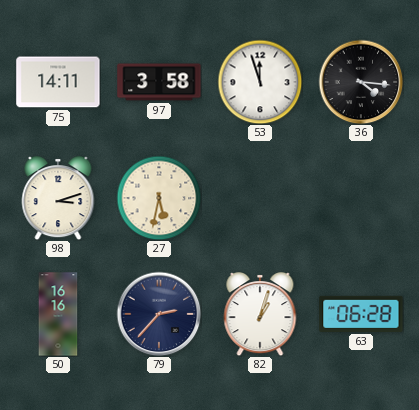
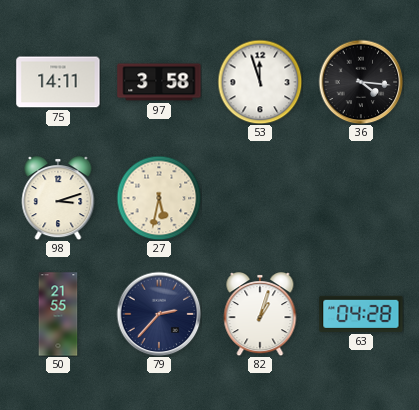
50: 16:16 -> 21:55
63: 06:28 -> 04:28
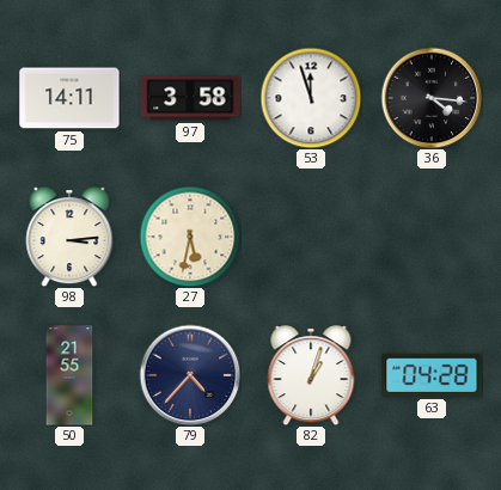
98: 3:12 -> 3:14
79: 2:37 -> 4:37
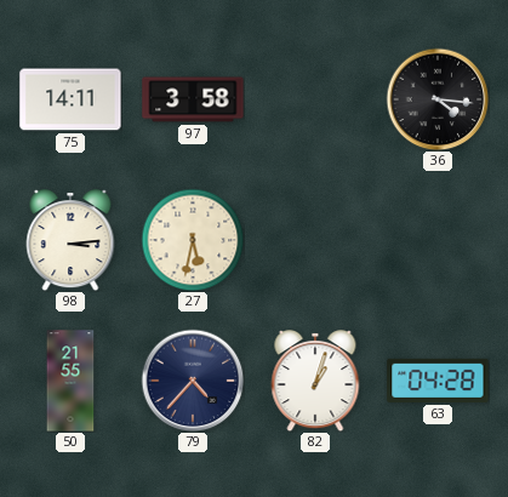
53: 11:57 -> none
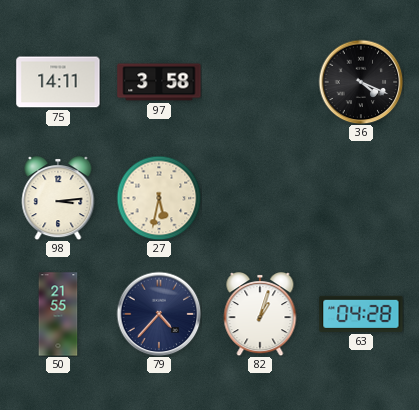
36: 4:16 -> 4:19
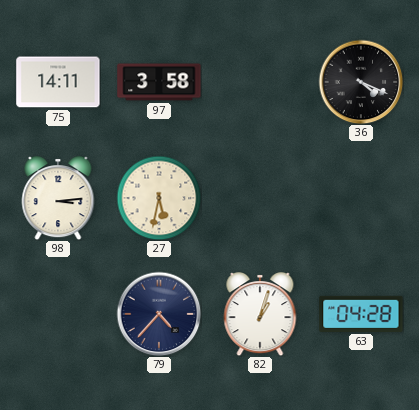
50: 21:55 -> none
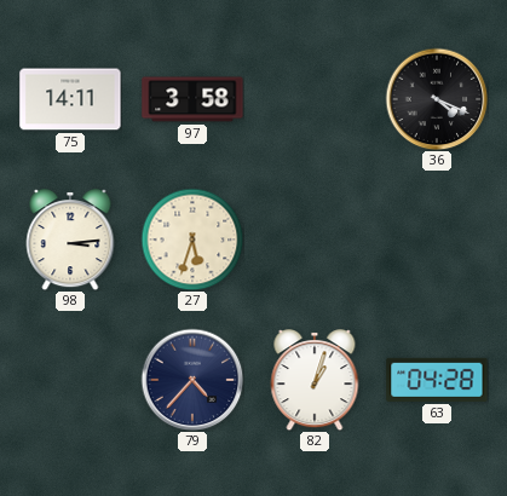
27: 5:32 -> 5:33
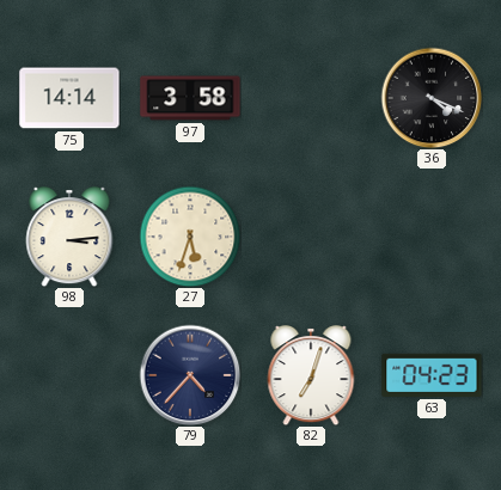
75: 14:11 -> 14:14
82: 1:03 -> 7:03
63: 04:28 -> 04:23
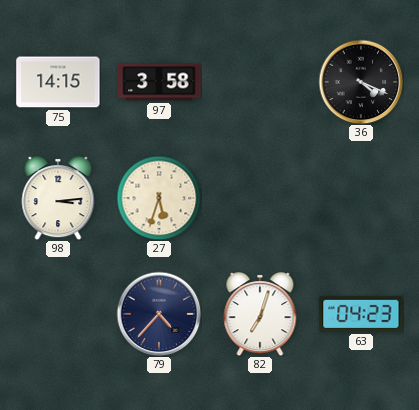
75: 14:14 -> 14:15
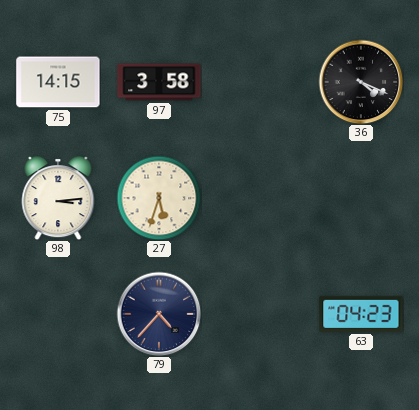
82: 7:03 -> none
